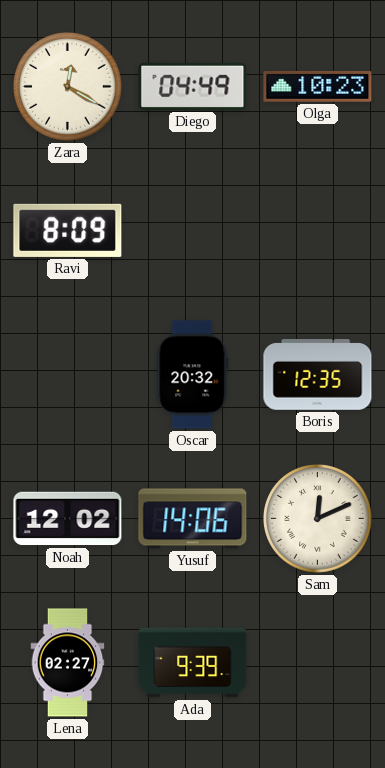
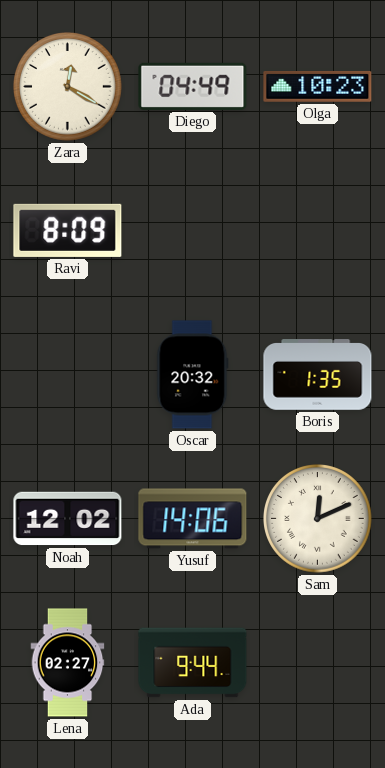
Boris: 12:35 -> 1:35
Ada: 9:39 -> 9:44
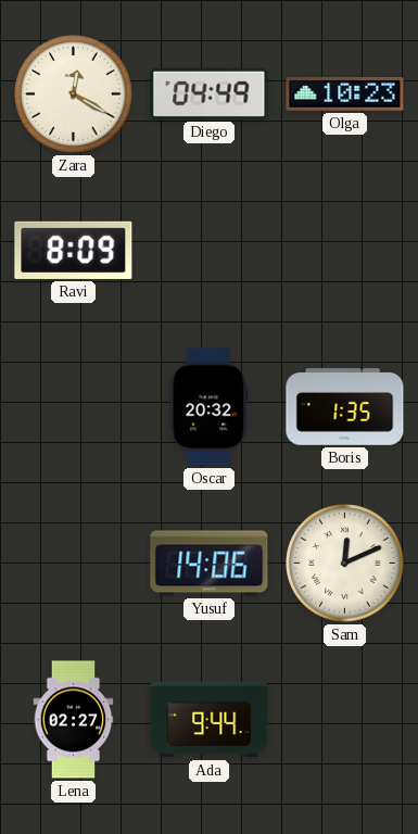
Noah: 12:02 -> none
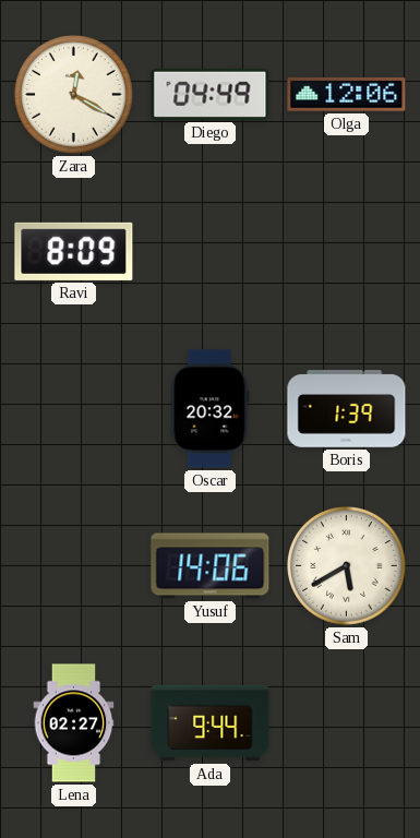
Olga: 10:23 -> 12:06
Boris: 1:35 -> 1:39
Sam: 12:11 -> 5:40
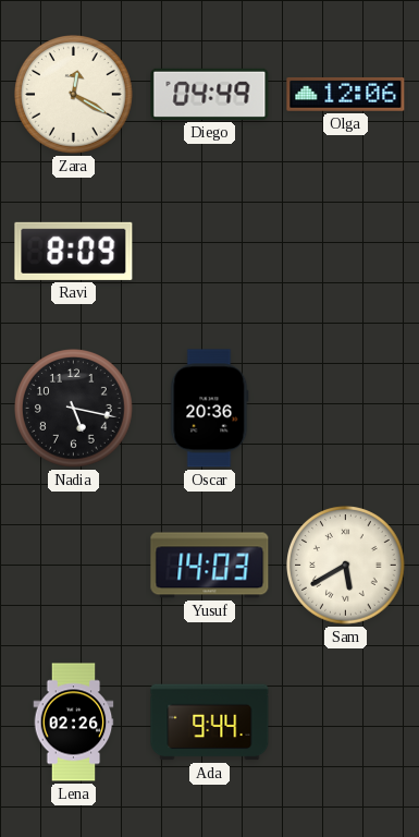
Nadia: none -> 5:17
Oscar: 20:32 -> 20:36
Boris: 1:39 -> none
Yusuf: 14:06 -> 14:03
Lena: 02:27 -> 02:26
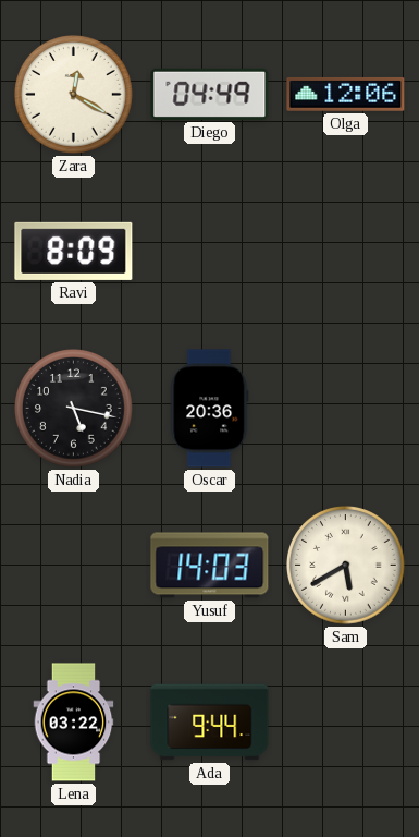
Lena: 02:26 -> 03:22
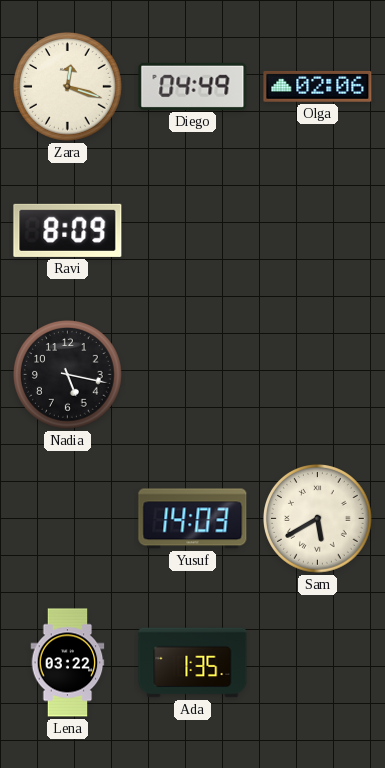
Zara: 12:20 -> 12:18
Olga: 12:06 -> 02:06
Oscar: 20:36 -> none
Ada: 9:44 -> 1:35
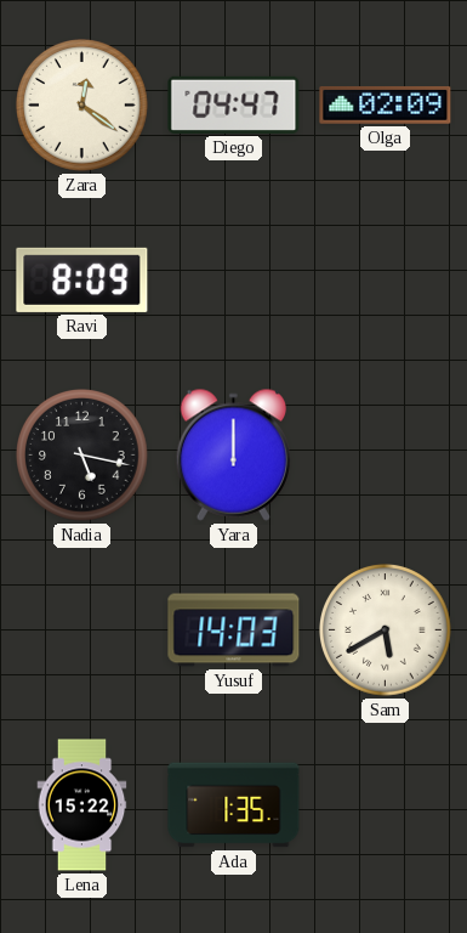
Zara: 12:18 -> 12:21
Diego: 04:49 -> 04:47
Olga: 02:06 -> 02:09
Yara: none -> 12:00
Lena: 03:22 -> 15:22
